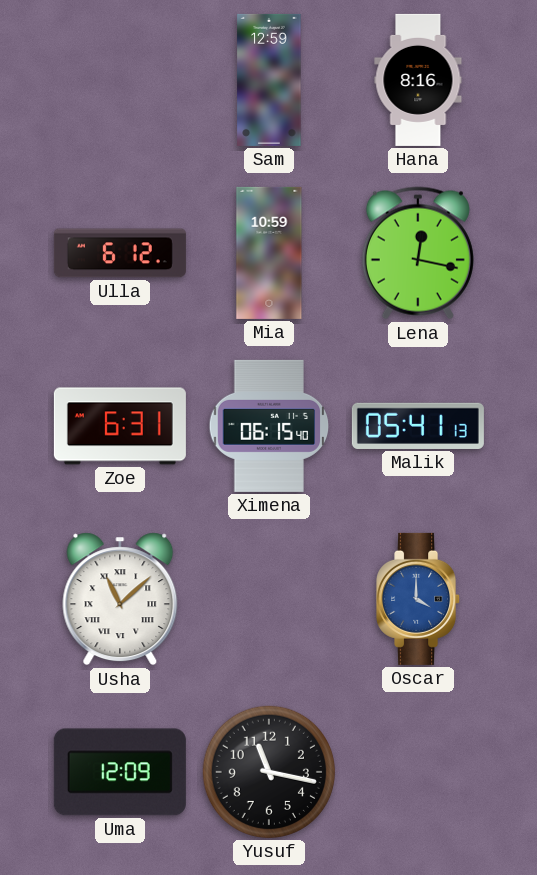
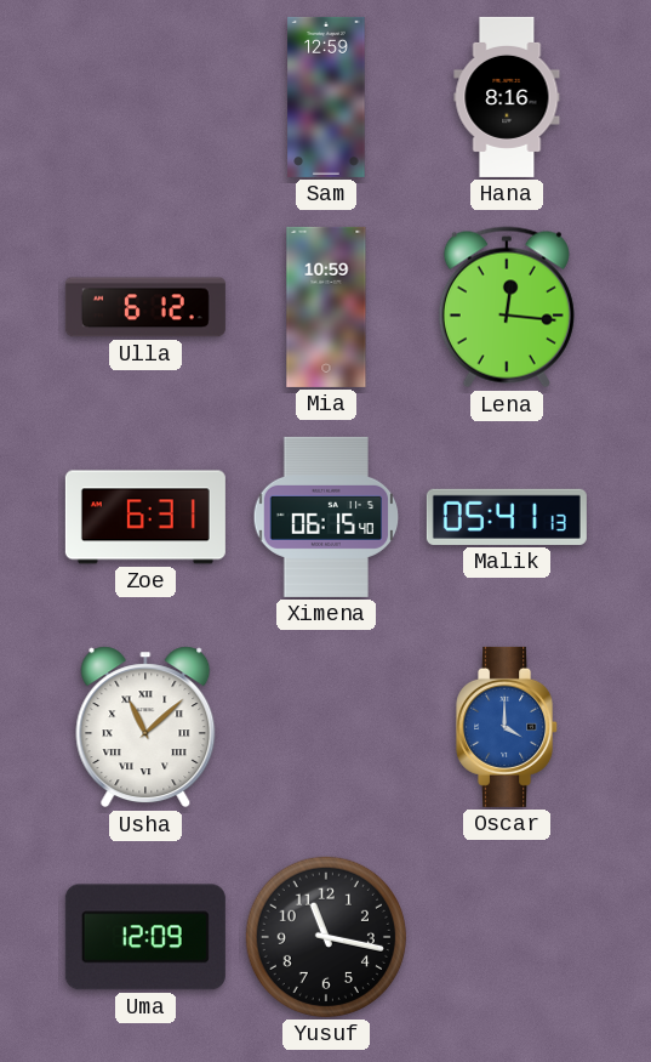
Lena: 12:17 -> 12:16
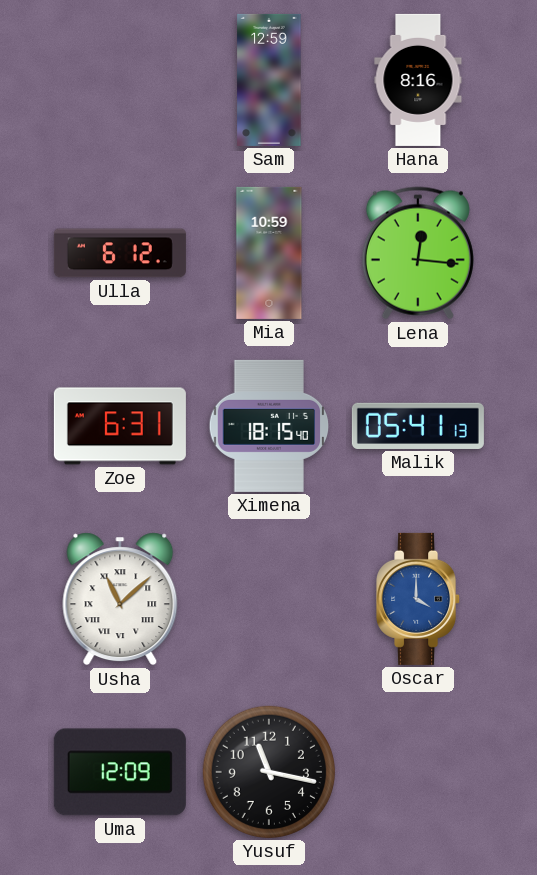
Ximena: 06:15 -> 18:15
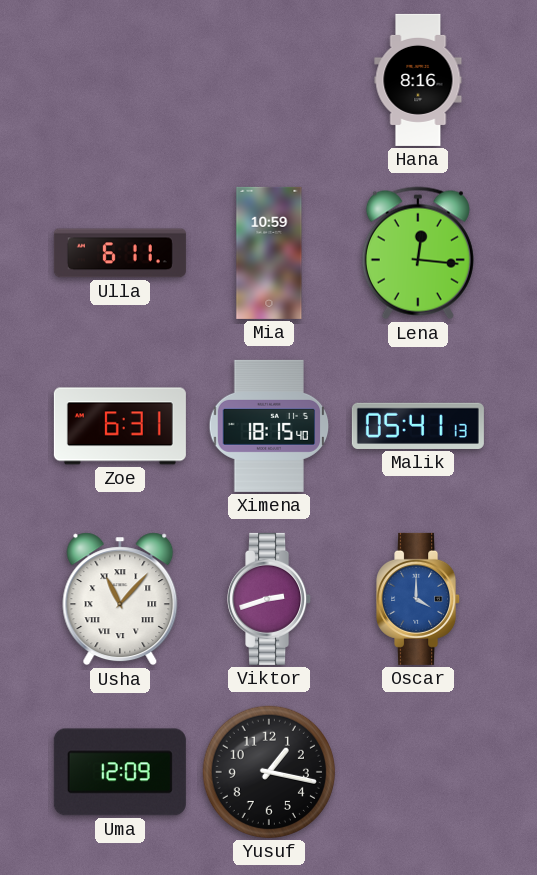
Sam: 12:59 -> none
Ulla: 6:12 -> 6:11
Usha: 11:08 -> 11:07
Viktor: none -> 2:42
Yusuf: 11:17 -> 1:17
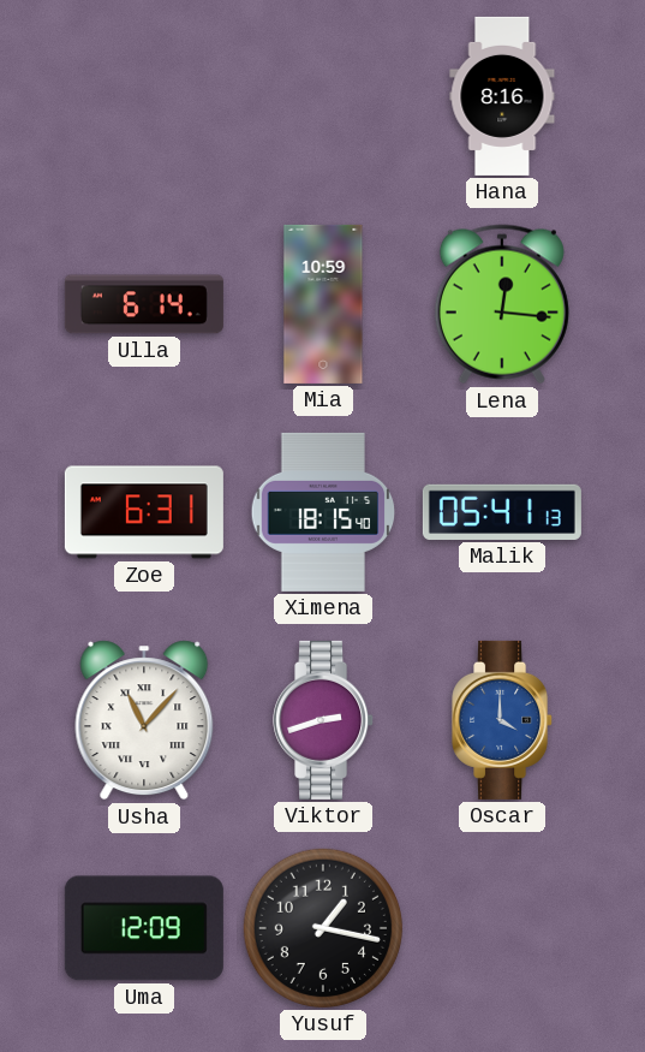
Ulla: 6:11 -> 6:14
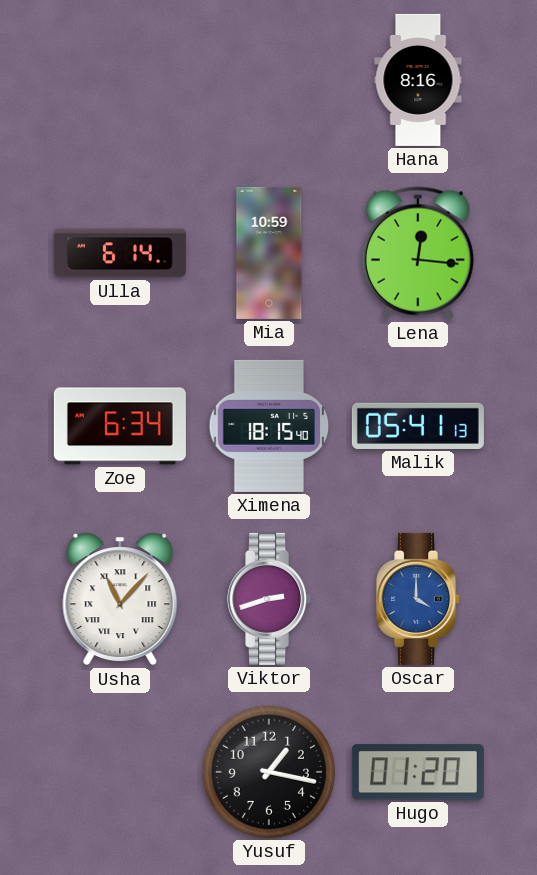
Zoe: 6:31 -> 6:34
Uma: 12:09 -> none
Hugo: none -> 01:20
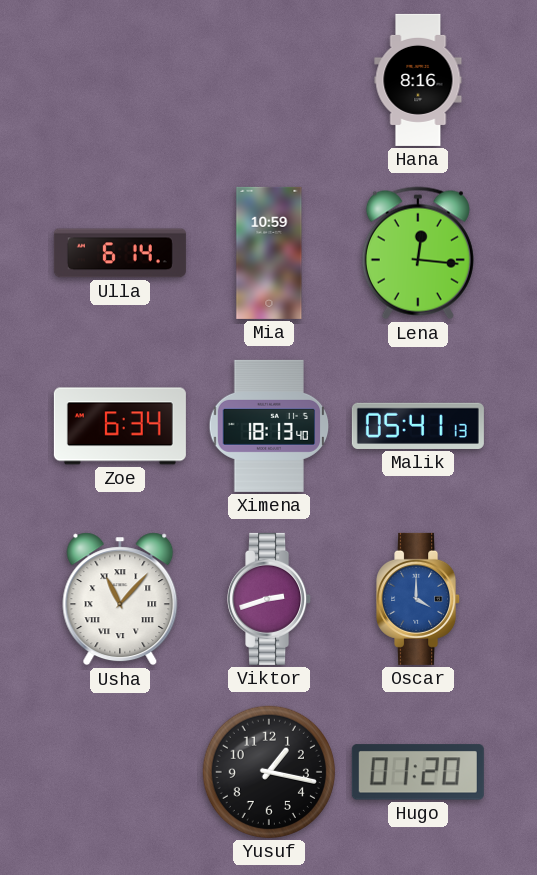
Ximena: 18:15 -> 18:13
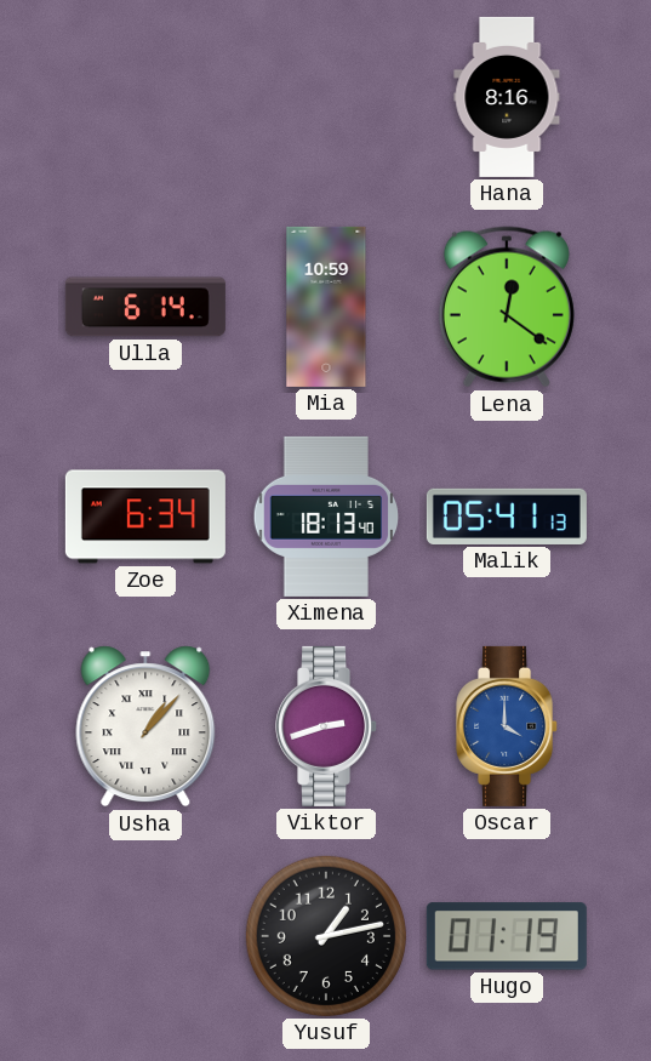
Lena: 12:16 -> 12:21
Usha: 11:07 -> 1:07
Yusuf: 1:17 -> 1:13
Hugo: 01:20 -> 01:19
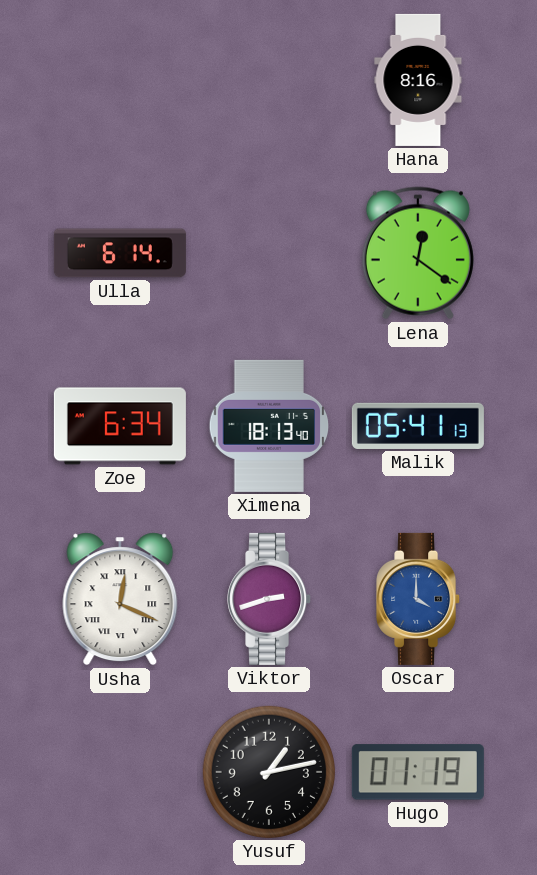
Mia: 10:59 -> none
Usha: 1:07 -> 12:19
